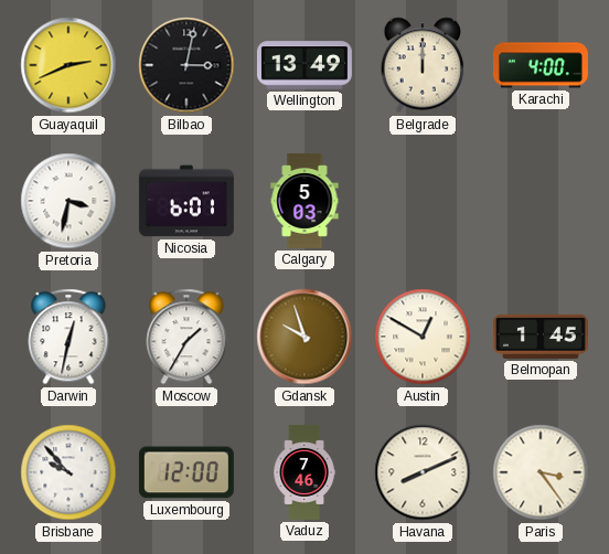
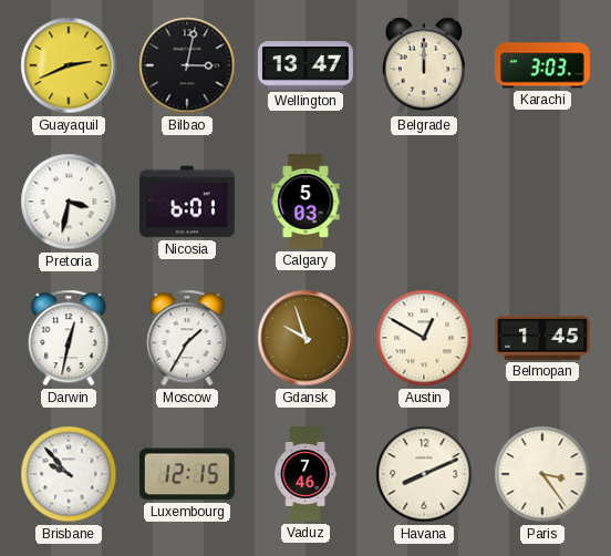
Wellington: 13:49 -> 13:47
Karachi: 4:00 -> 3:03
Luxembourg: 12:00 -> 12:15
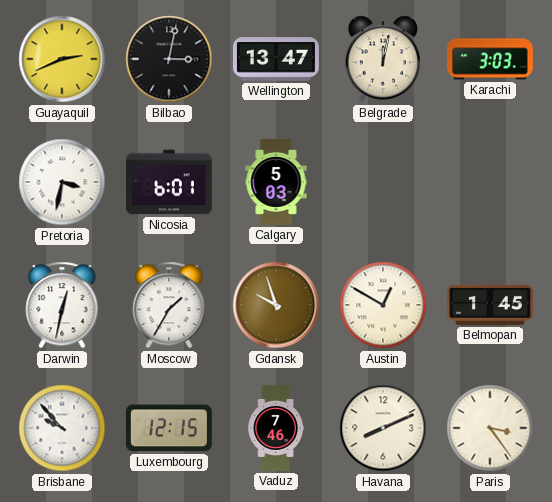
Belgrade: 12:00 -> 12:02
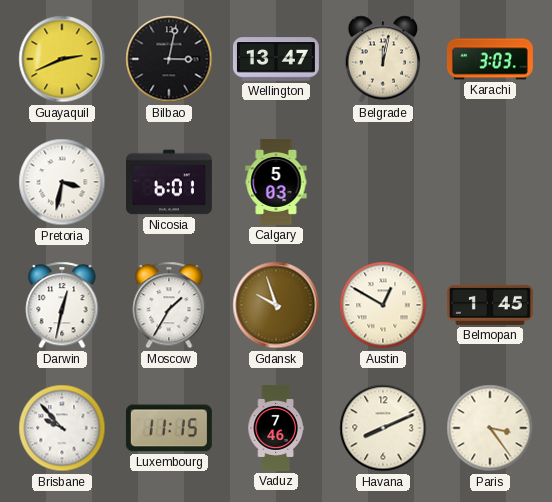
Luxembourg: 12:15 -> 11:15
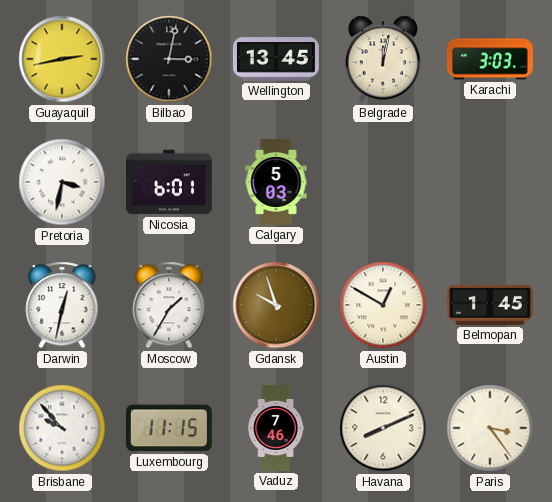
Guayaquil: 2:41 -> 2:43
Wellington: 13:47 -> 13:45
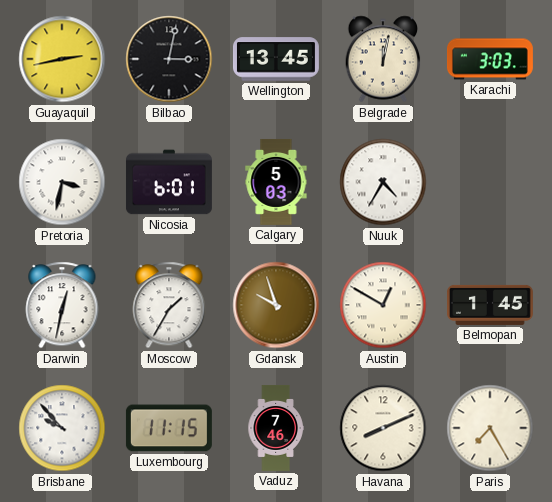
Nuuk: none -> 4:35
Paris: 3:24 -> 7:25
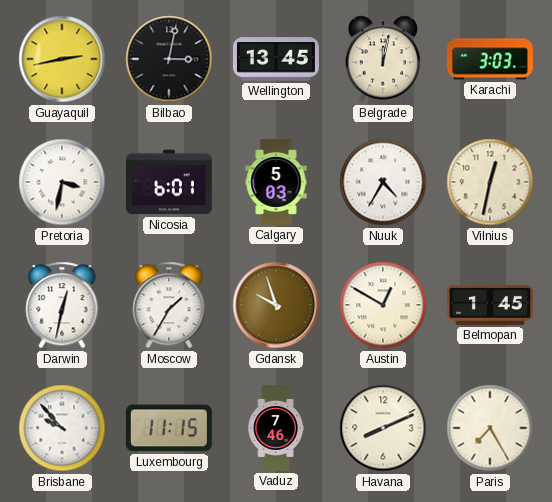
Vilnius: none -> 12:32
